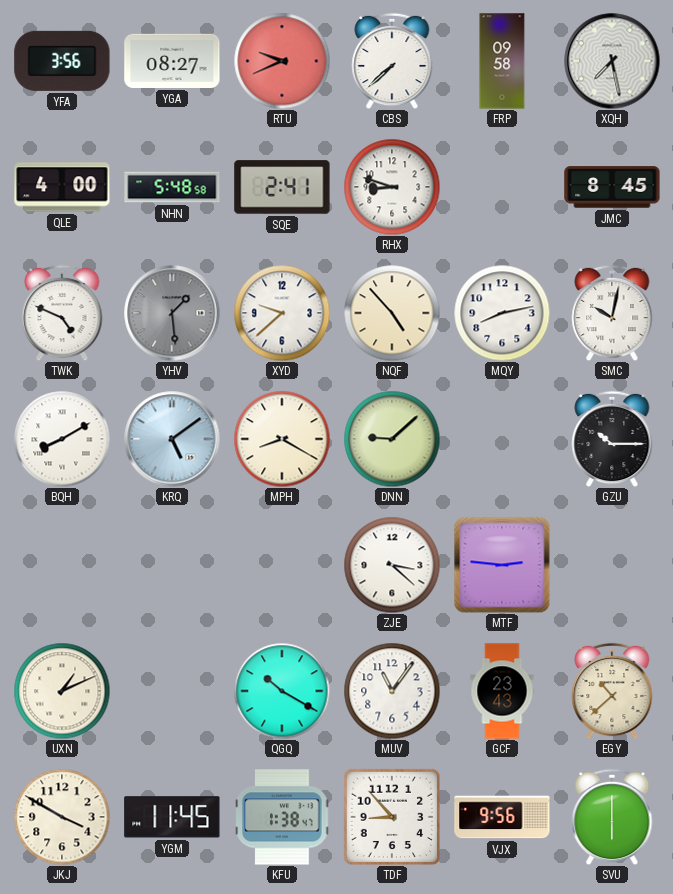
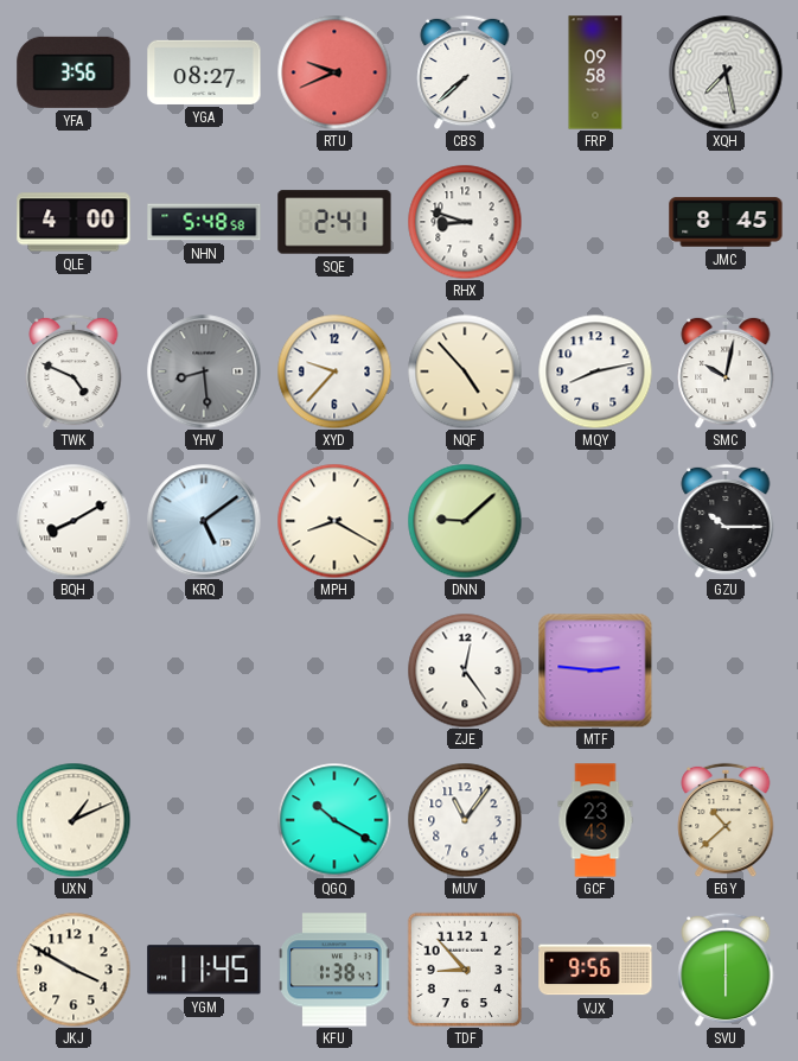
YHV: 1:29 -> 8:29
XYD: 9:38 -> 9:37
ZJE: 3:22 -> 12:24
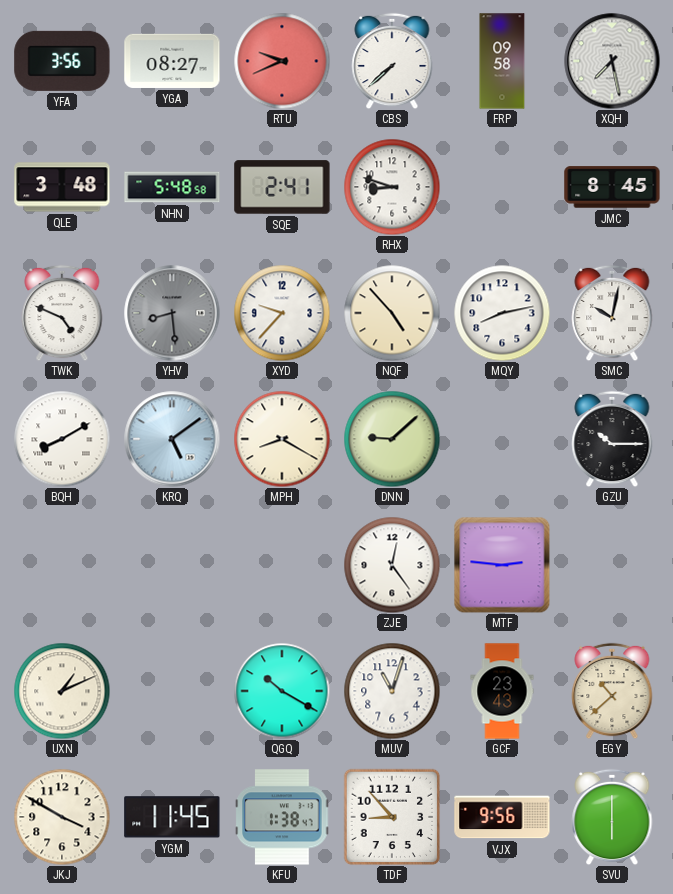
QLE: 4:00 -> 3:48
MUV: 11:06 -> 11:03
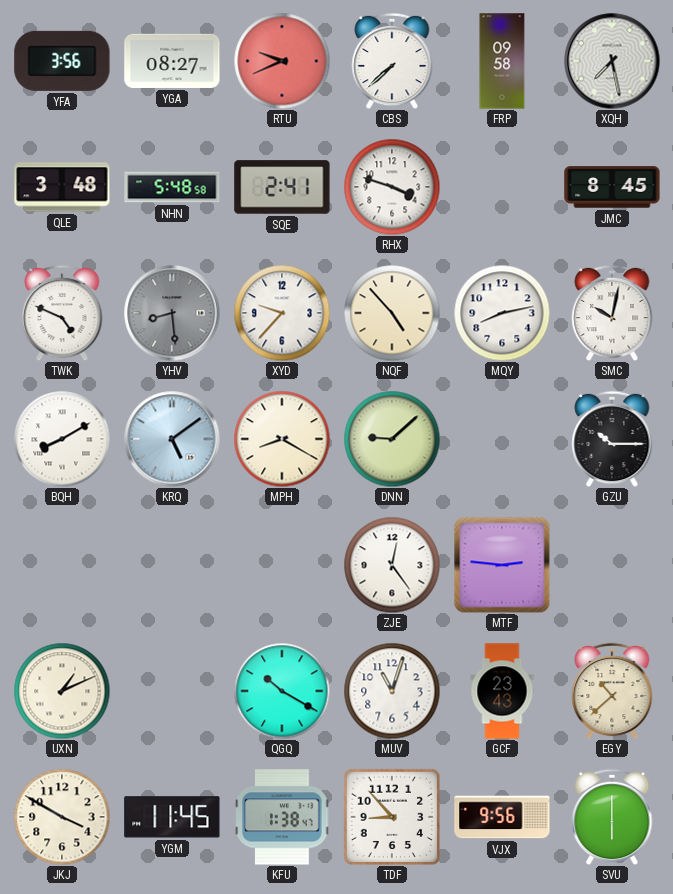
RHX: 8:48 -> 3:48
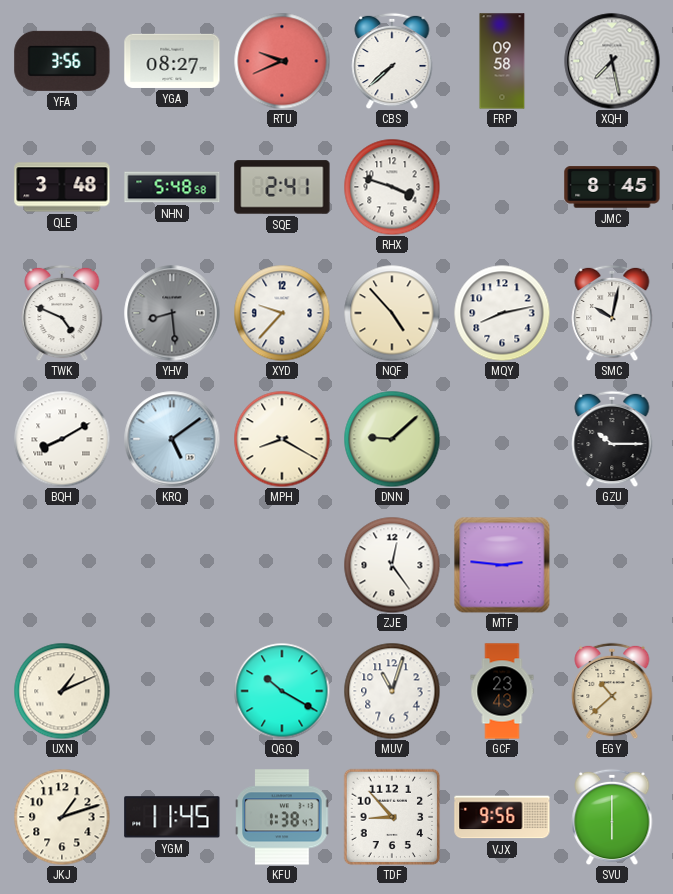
JKJ: 3:50 -> 1:12
